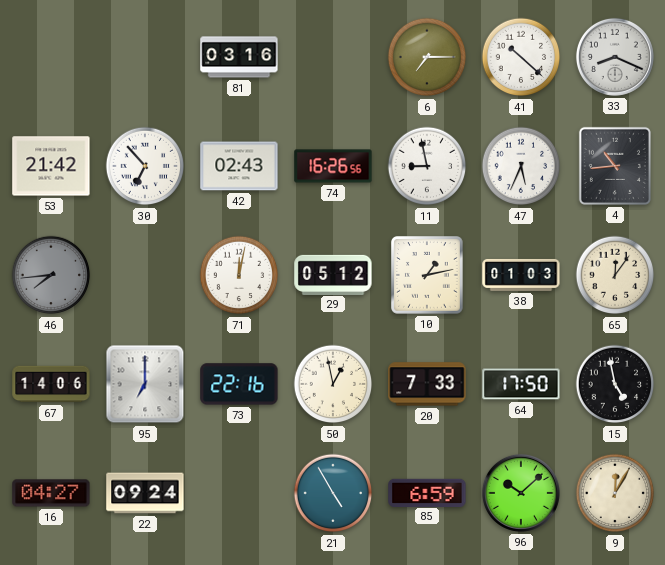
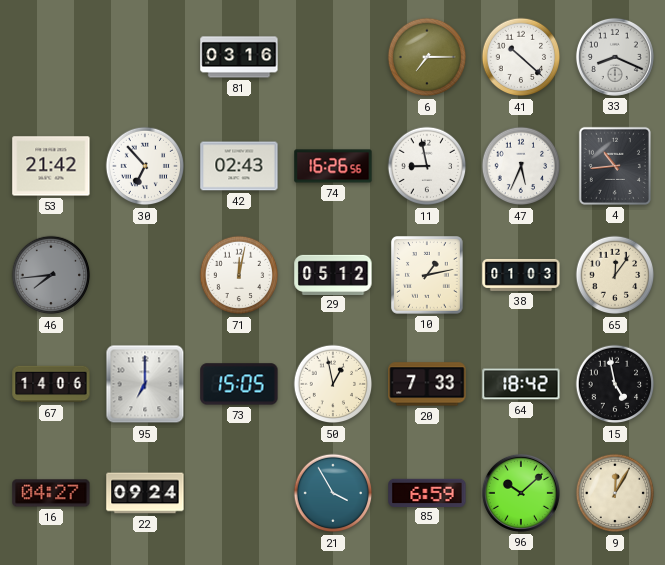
73: 22:16 -> 15:05
64: 17:50 -> 18:42
21: 4:55 -> 3:55
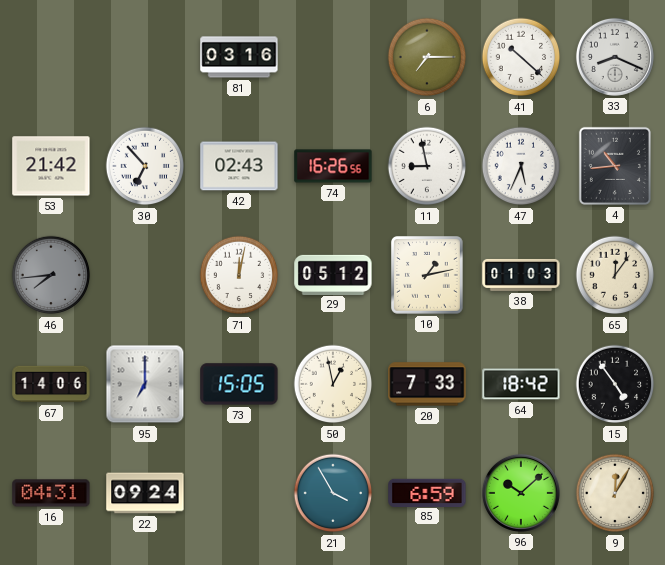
15: 4:58 -> 4:54
16: 04:27 -> 04:31
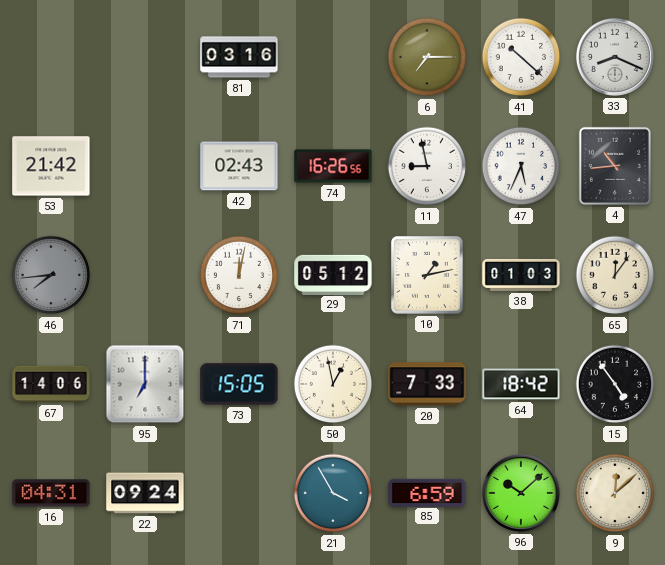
30: 6:53 -> none
9: 12:05 -> 12:08
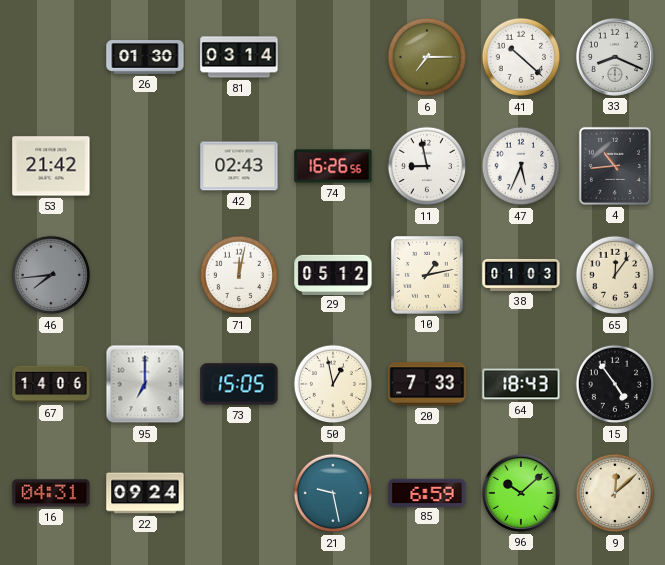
26: none -> 01:30
81: 03:16 -> 03:14
64: 18:42 -> 18:43
21: 3:55 -> 9:28
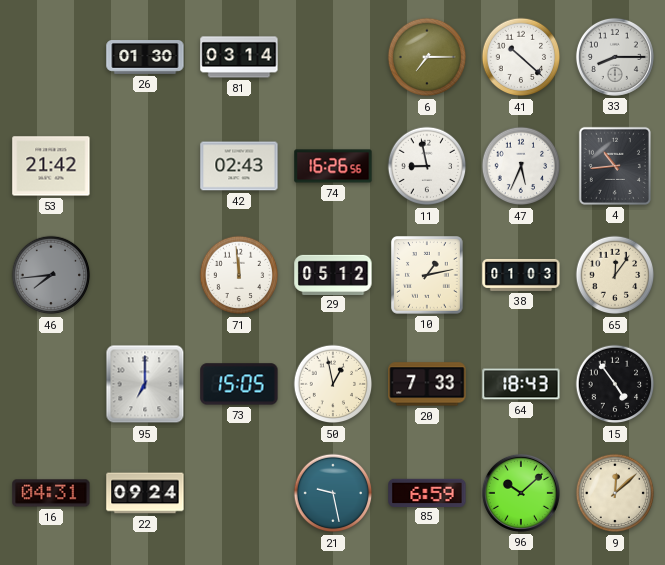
33: 8:19 -> 8:15
71: 12:02 -> 11:59
67: 14:06 -> none
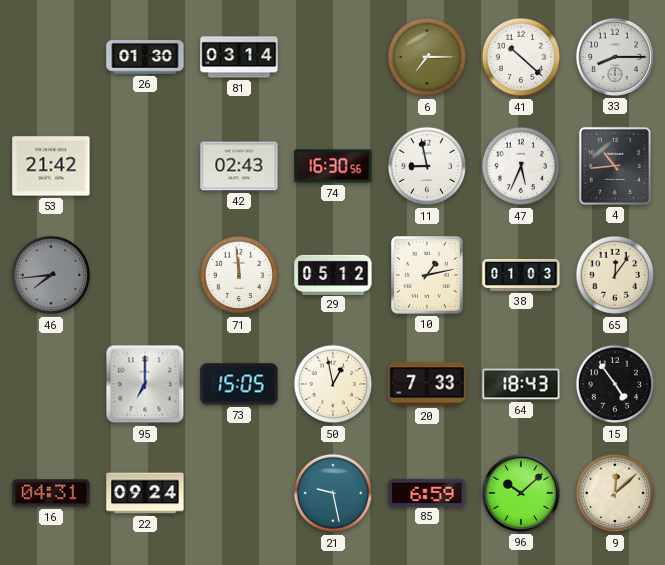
74: 16:26 -> 16:30
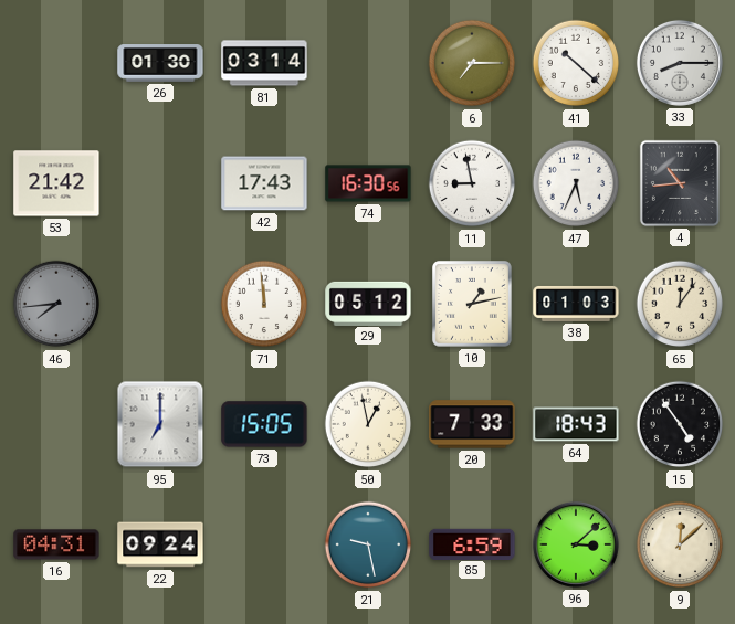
42: 02:43 -> 17:43
96: 10:08 -> 3:08
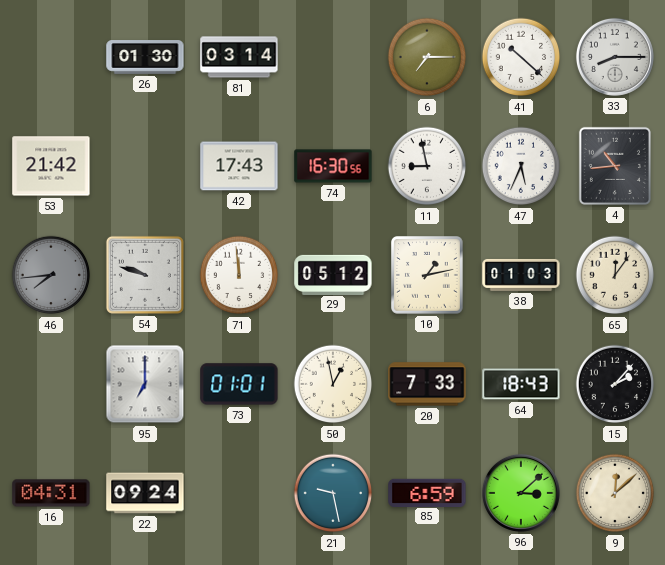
54: none -> 9:48
73: 15:05 -> 01:01
15: 4:54 -> 2:07
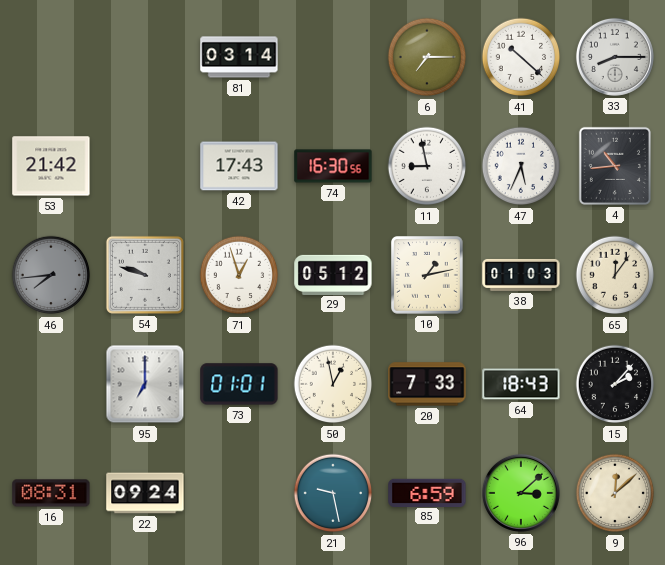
26: 01:30 -> none
71: 11:59 -> 12:57
16: 04:31 -> 08:31
